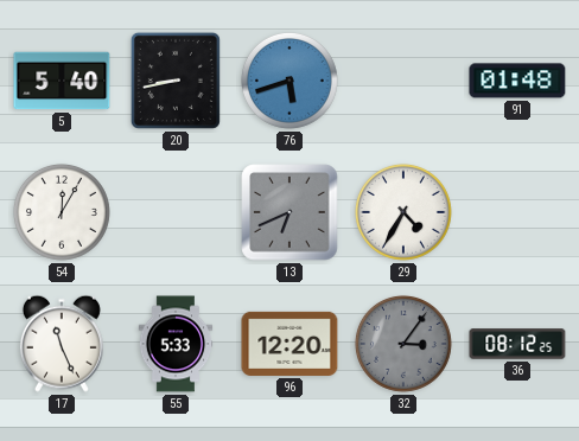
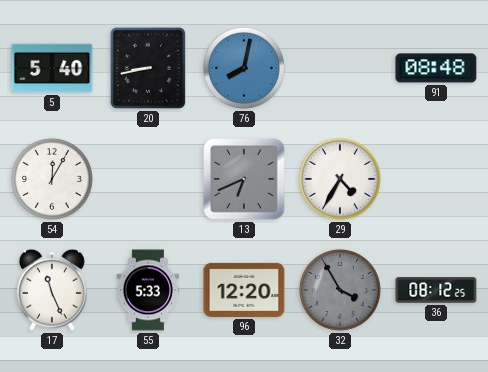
76: 5:42 -> 8:02
91: 01:48 -> 08:48
32: 3:06 -> 3:55
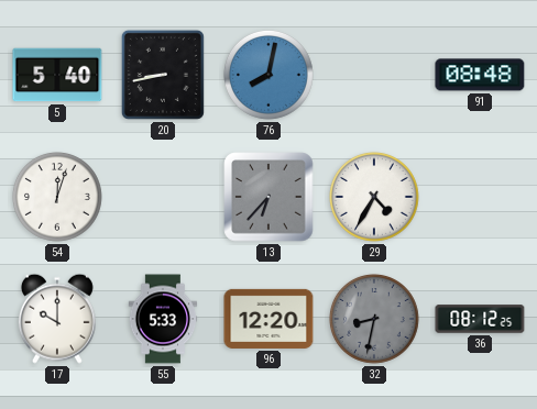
54: 12:05 -> 12:03
13: 6:41 -> 6:37
17: 11:26 -> 10:00
32: 3:55 -> 8:32
